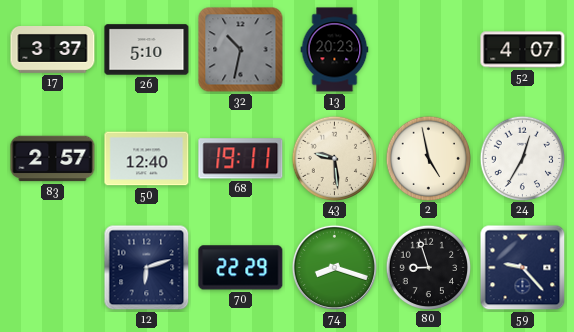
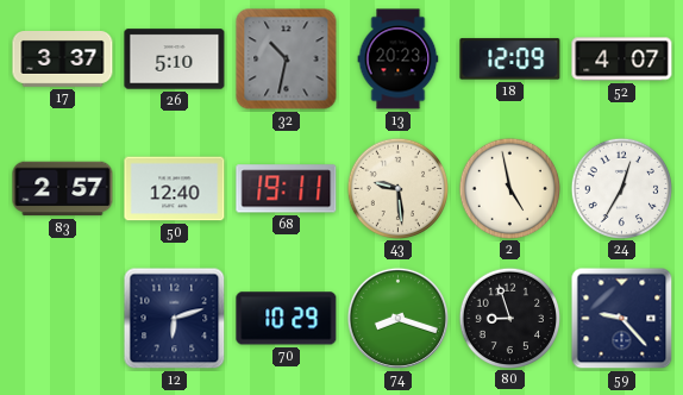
18: none -> 12:09
70: 22:29 -> 10:29
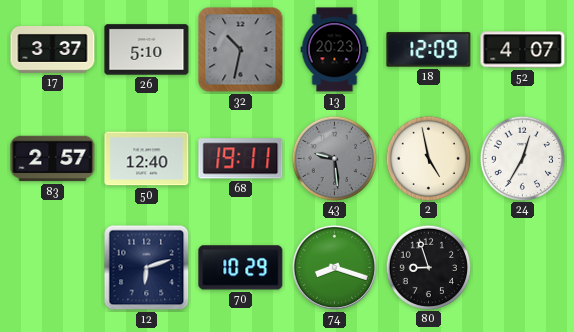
43 dial: cream -> grey
59: 9:23 -> none
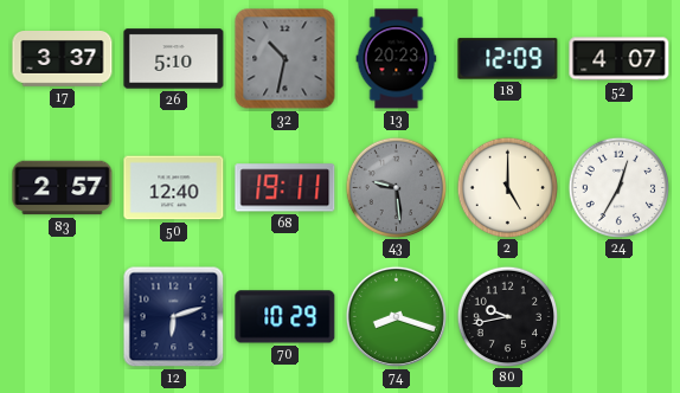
2: 4:58 -> 5:00
80: 8:57 -> 9:43
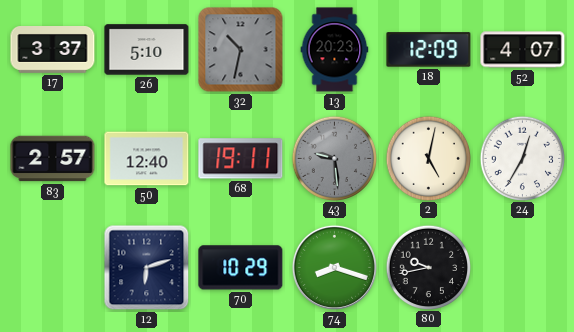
2: 5:00 -> 5:02
